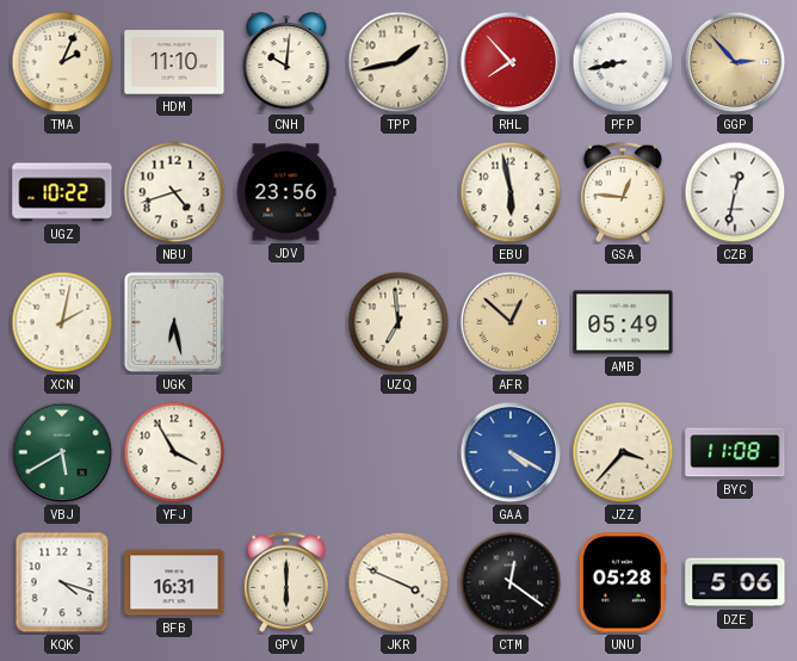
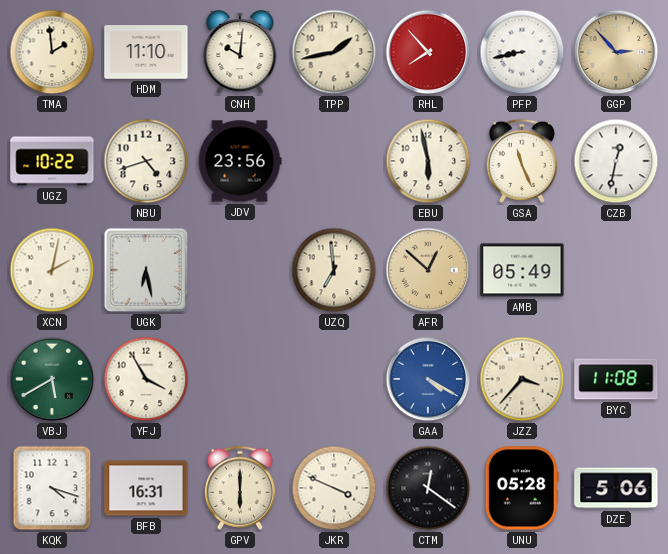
TMA: 2:04 -> 1:59
GSA: 12:46 -> 11:26
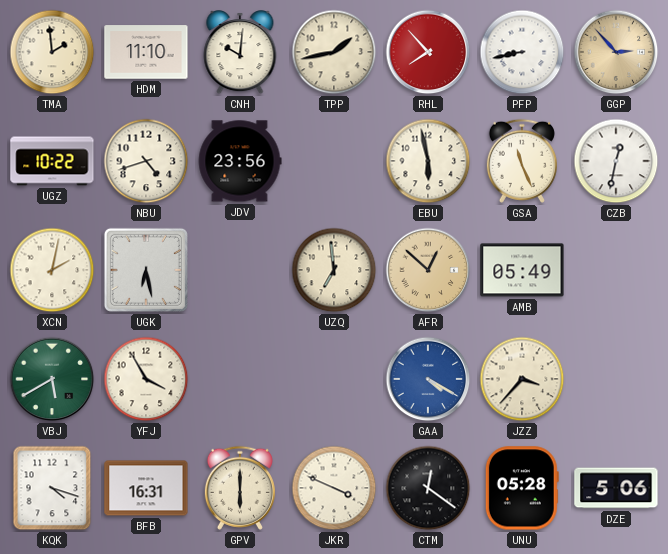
BYC: 11:08 -> none
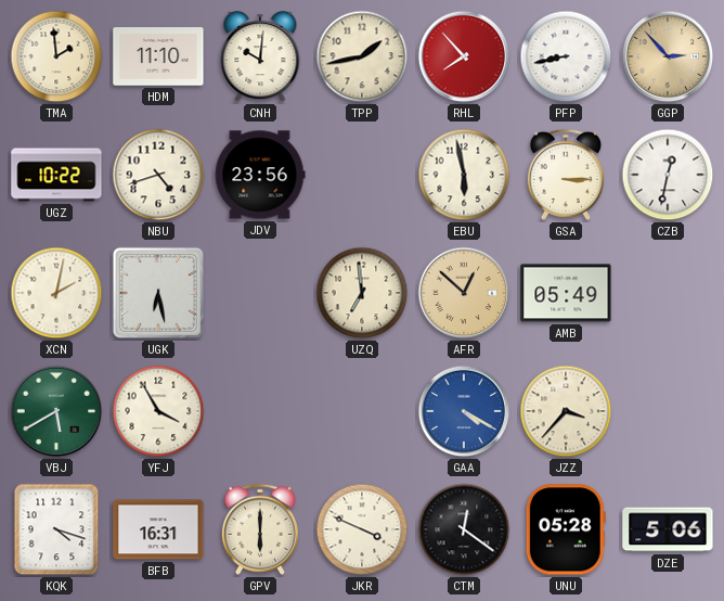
GSA: 11:26 -> 3:15
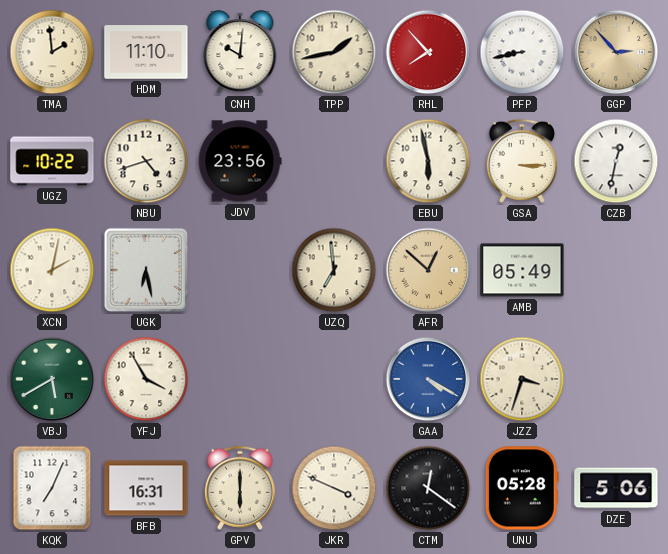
JZZ: 3:37 -> 3:33
KQK: 4:18 -> 7:04
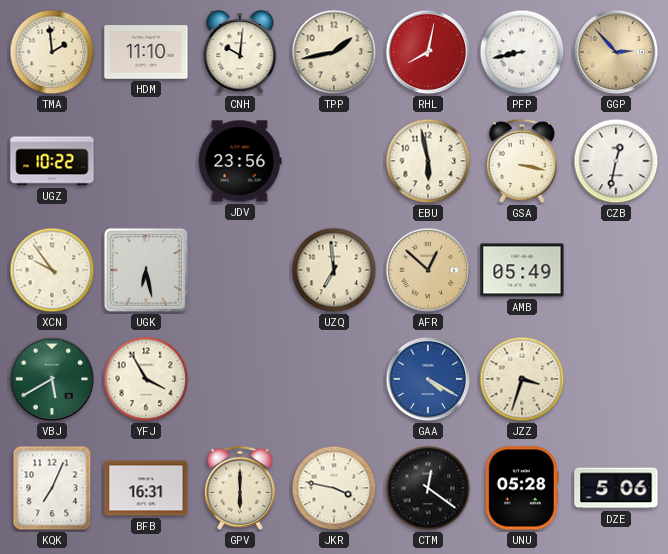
RHL: 7:53 -> 8:02
NBU: 4:42 -> none
GSA: 3:15 -> 3:17
XCN: 2:02 -> 9:54
JKR: 3:49 -> 3:47
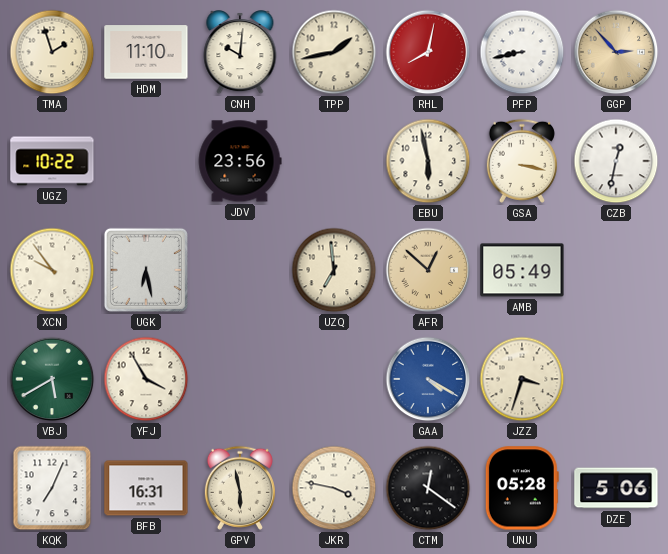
TMA: 1:59 -> 1:57
GPV: 6:00 -> 5:58
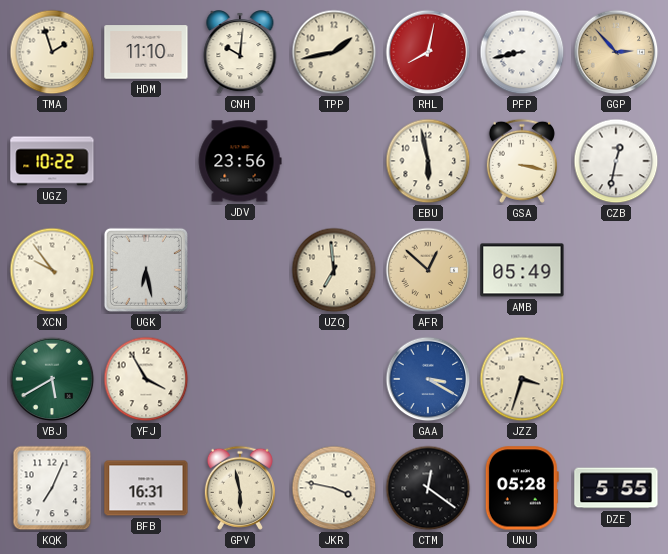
GAA: 4:20 -> 3:20
DZE: 5:06 -> 5:55
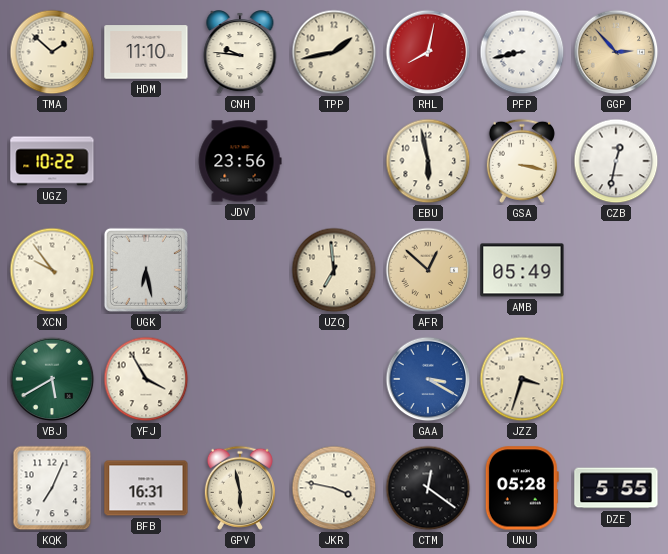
TMA: 1:57 -> 1:52
CNH: 10:01 -> 9:46
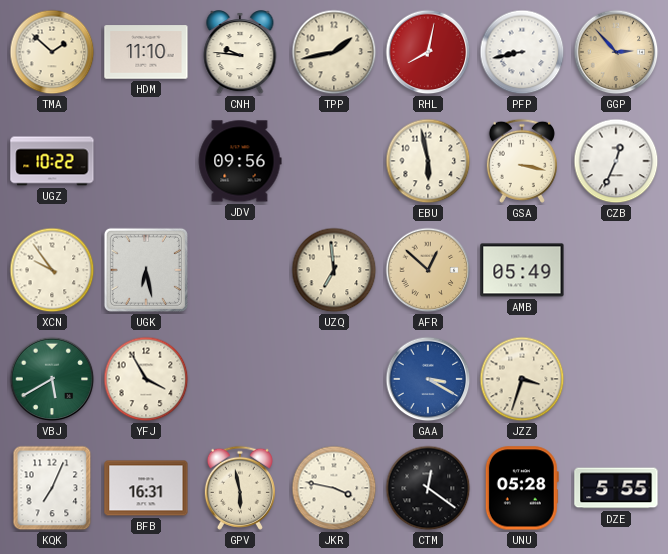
JDV: 23:56 -> 09:56
CZB: 12:32 -> 12:34
